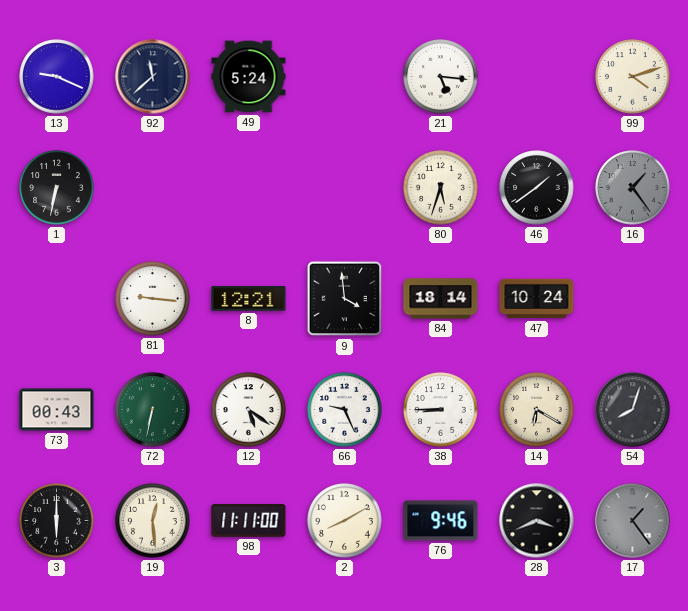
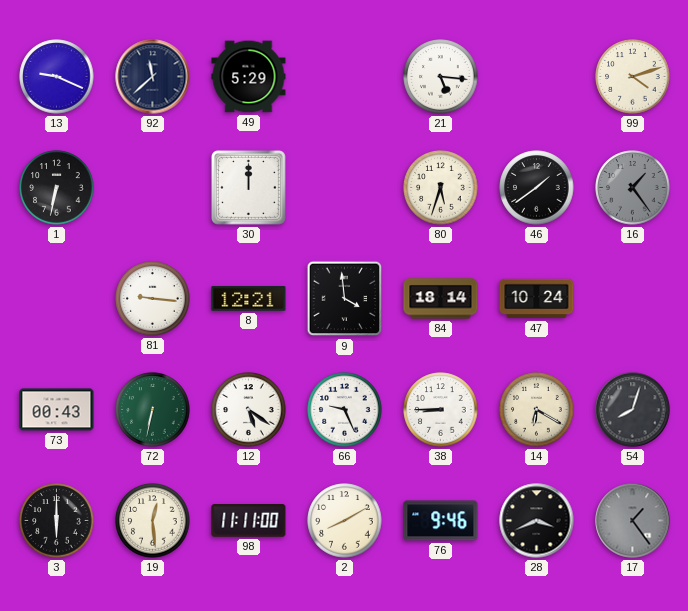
49: 5:24 -> 5:29
30: none -> 12:00
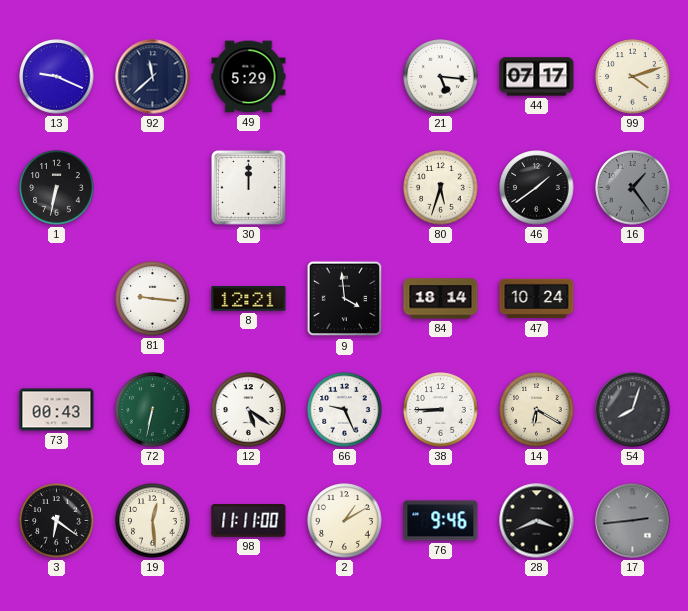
44: none -> 07:17
3: 6:00 -> 6:21
2: 8:10 -> 1:10
17: 1:24 -> 2:44
